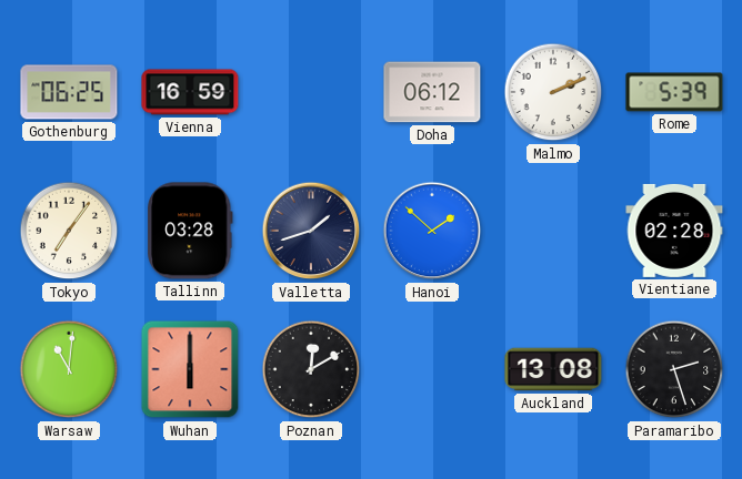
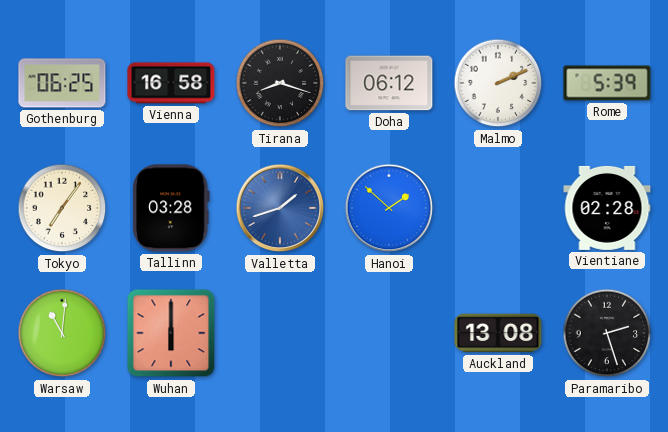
Vienna: 16:59 -> 16:58
Tirana: none -> 8:18
Valletta dial: navy -> blue
Poznan: 12:10 -> none
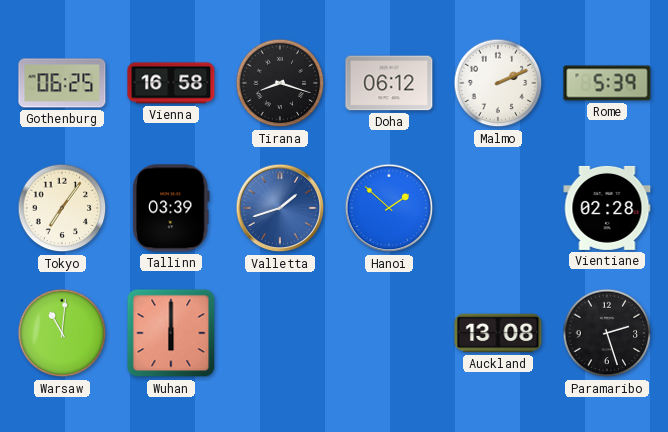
Tallinn: 03:28 -> 03:39
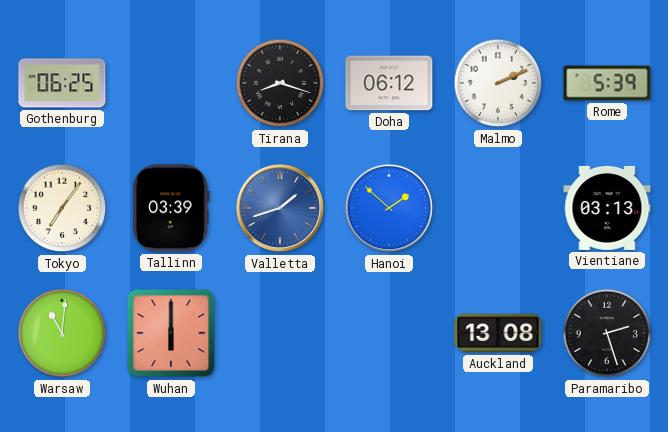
Vienna: 16:58 -> none
Vientiane: 02:28 -> 03:13
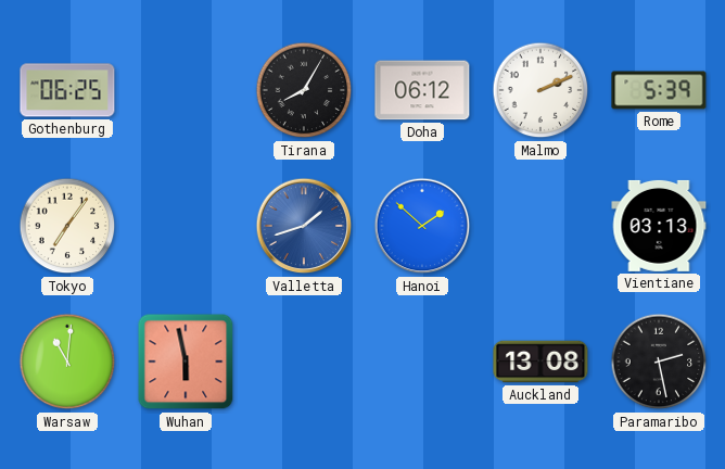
Tirana: 8:18 -> 8:05
Tallinn: 03:39 -> none
Wuhan: 6:00 -> 5:58
Paramaribo: 2:27 -> 2:28
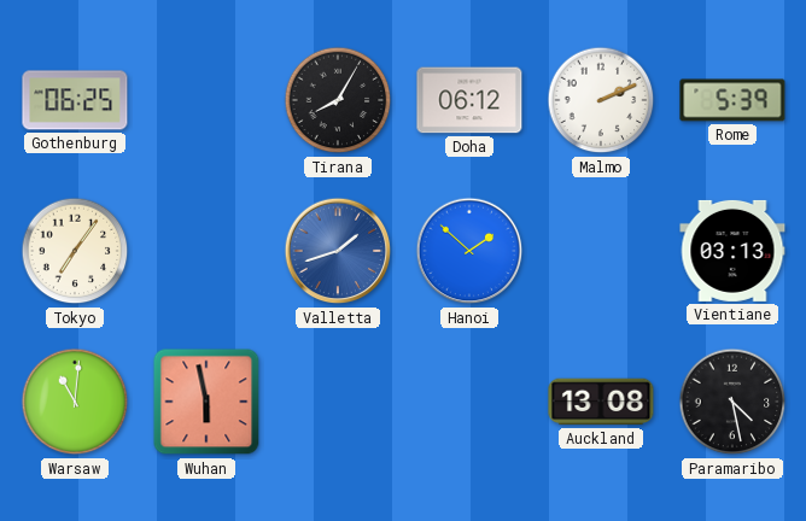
Paramaribo: 2:28 -> 4:28
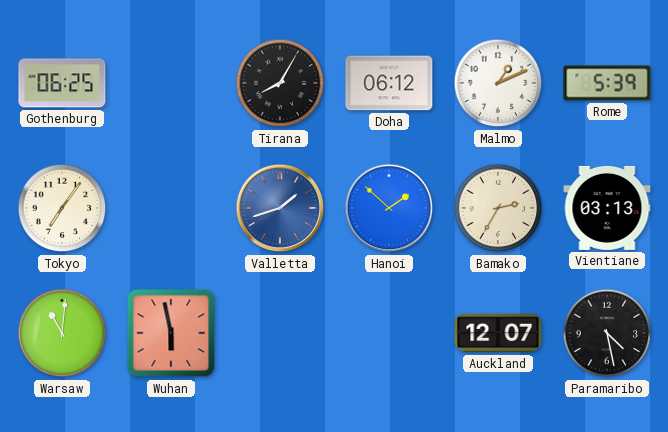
Malmo: 2:11 -> 1:11
Bamako: none -> 2:35
Auckland: 13:08 -> 12:07
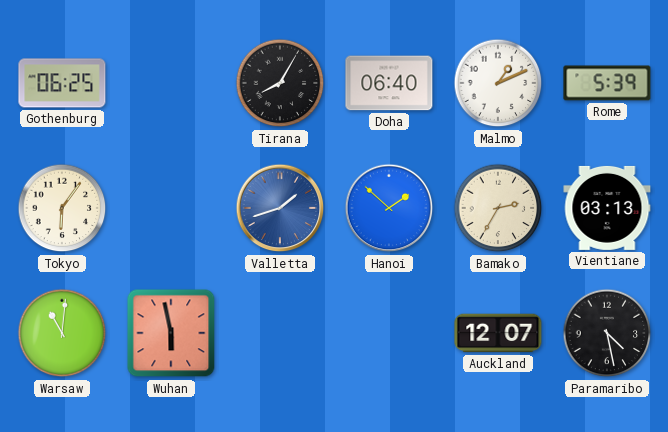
Doha: 06:12 -> 06:40
Tokyo: 7:06 -> 6:06
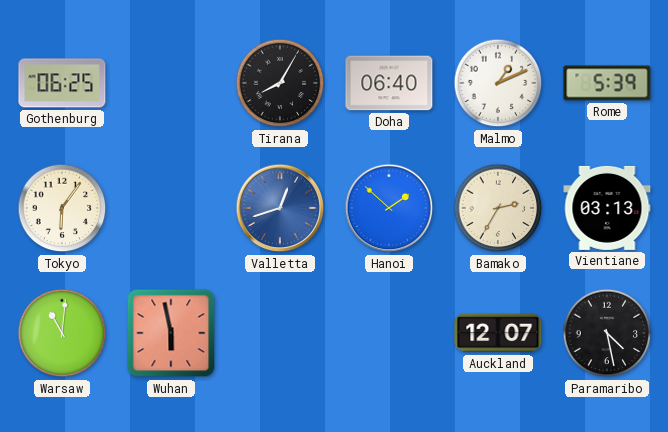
Valletta: 1:42 -> 12:42
